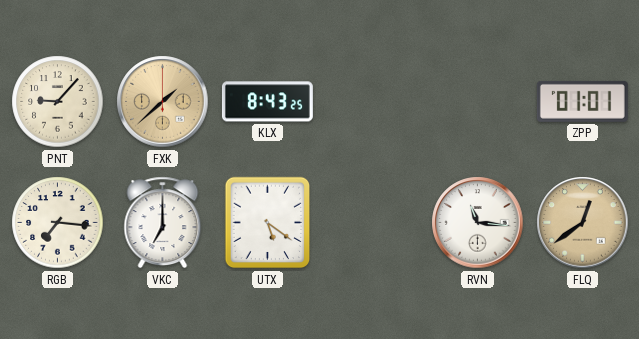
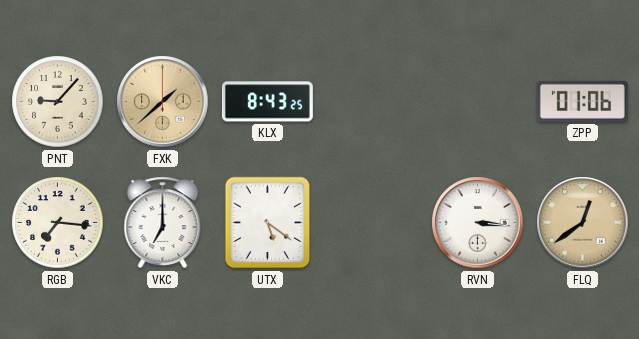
ZPP: 01:01 -> 01:06
RVN: 11:16 -> 3:16
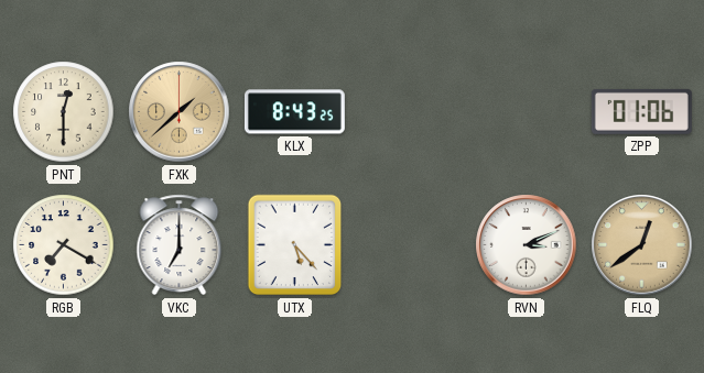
PNT: 9:07 -> 12:30
RGB: 7:16 -> 7:20
UTX: 5:21 -> 5:23
RVN: 3:16 -> 3:11
